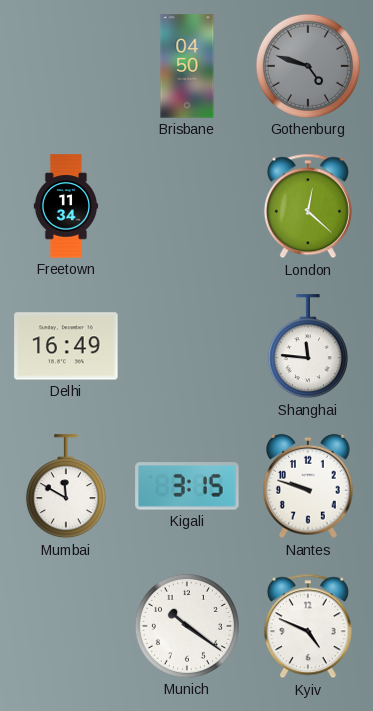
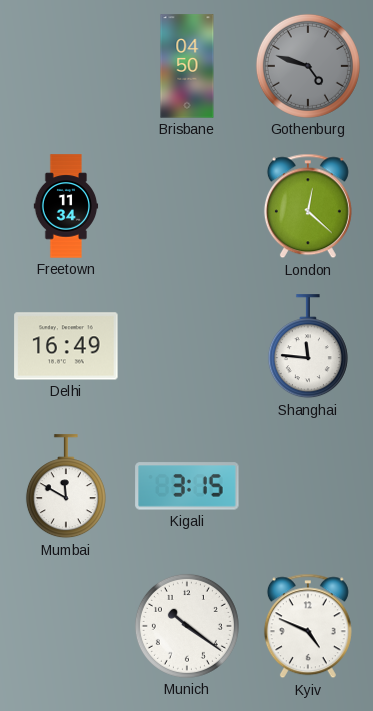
Nantes: 9:48 -> none
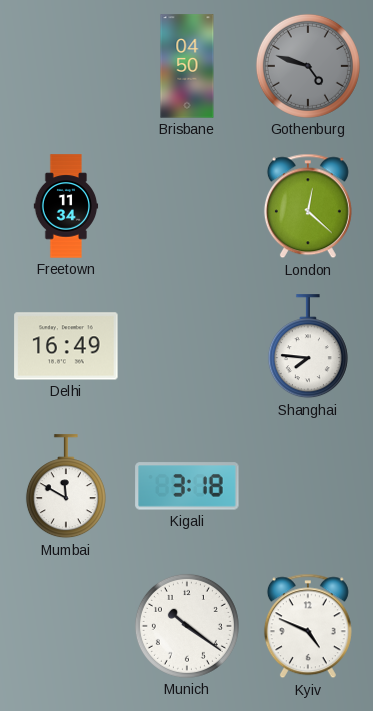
Shanghai: 11:46 -> 7:46
Kigali: 3:15 -> 3:18
